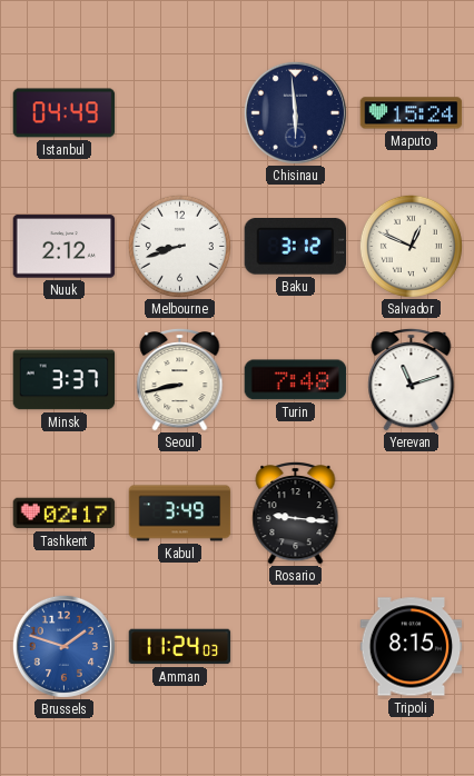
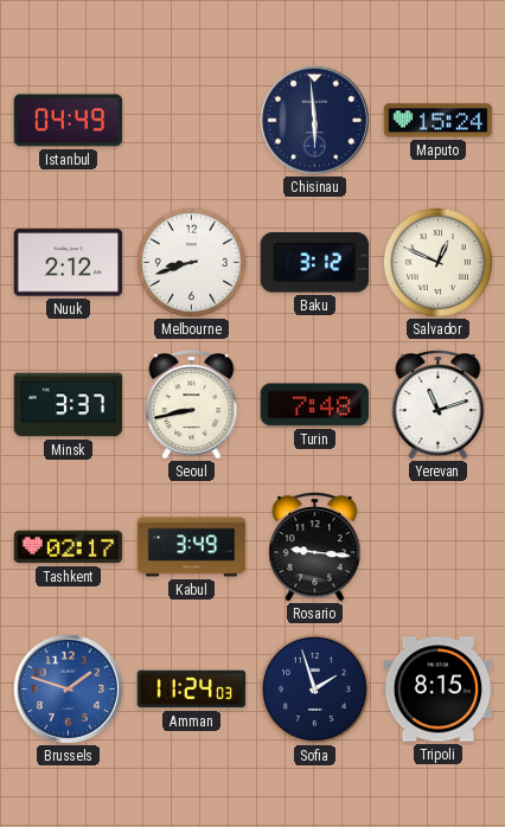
Sofia: none -> 1:57
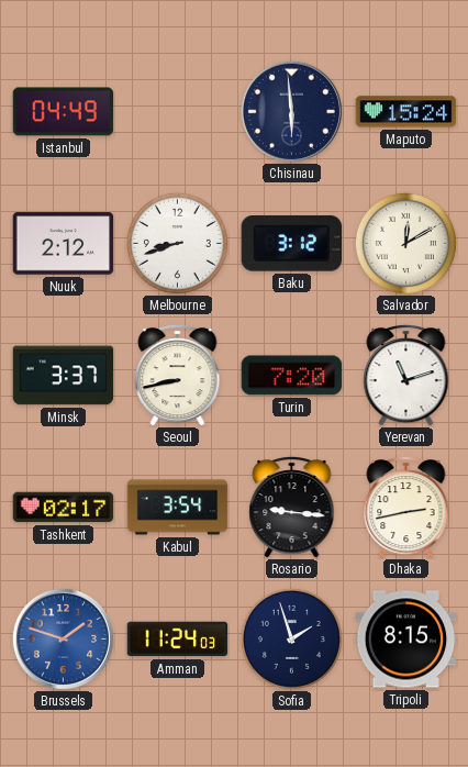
Salvador: 12:49 -> 12:10
Turin: 7:48 -> 7:20
Kabul: 3:49 -> 3:54
Dhaka: none -> 2:43
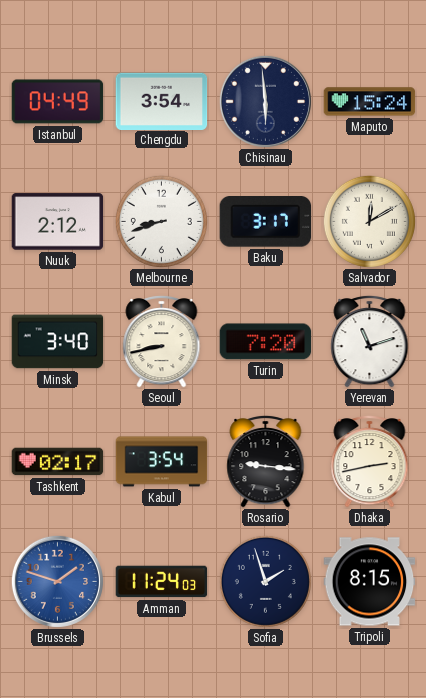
Chengdu: none -> 3:54
Baku: 3:12 -> 3:17
Minsk: 3:37 -> 3:40
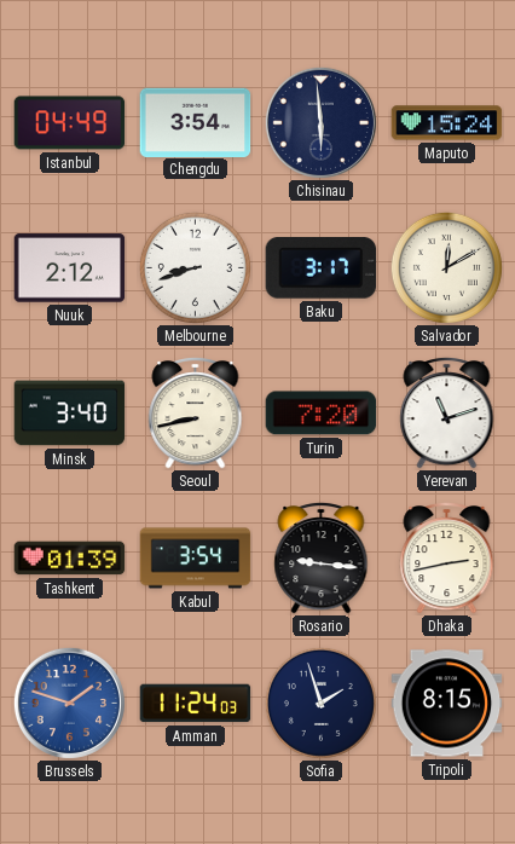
Tashkent: 02:17 -> 01:39
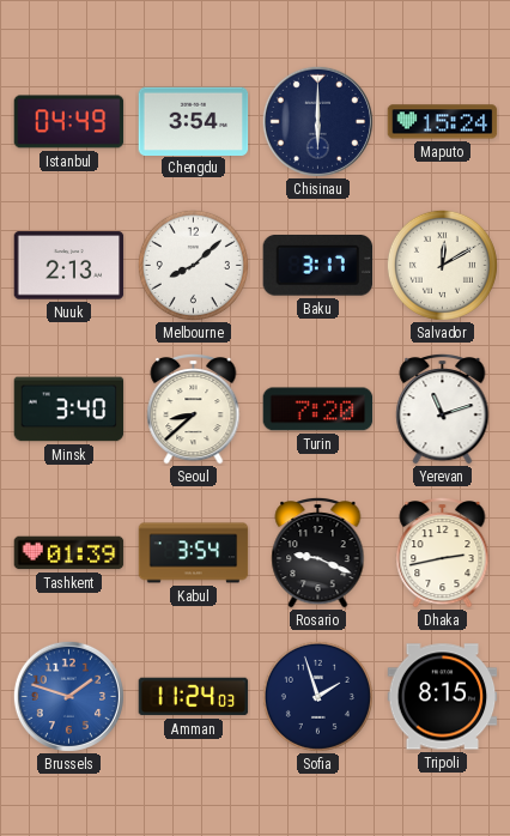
Chisinau: 5:59 -> 6:00
Nuuk: 2:12 -> 2:13
Melbourne: 8:42 -> 8:08
Seoul: 8:43 -> 8:38
Rosario: 9:16 -> 9:19
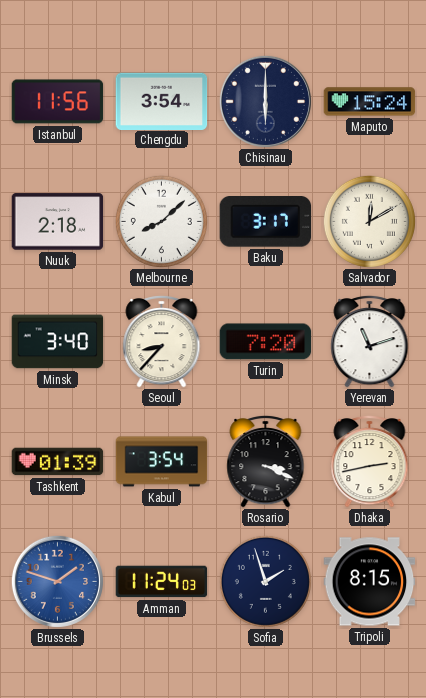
Istanbul: 04:49 -> 11:56
Nuuk: 2:13 -> 2:18
Seoul: 8:38 -> 8:37
Rosario: 9:19 -> 3:19
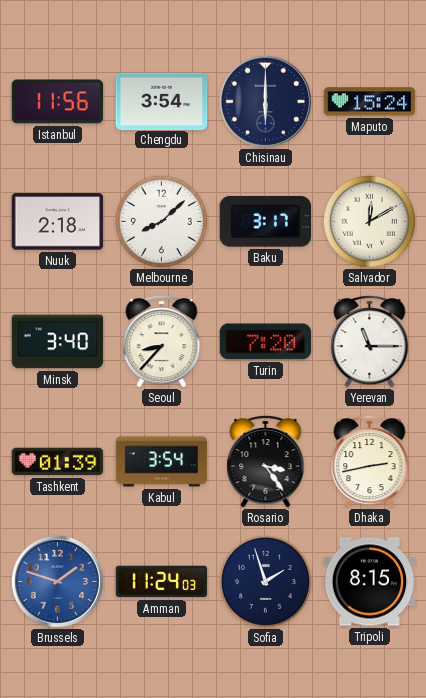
Yerevan: 11:12 -> 11:15
Rosario: 3:19 -> 3:24
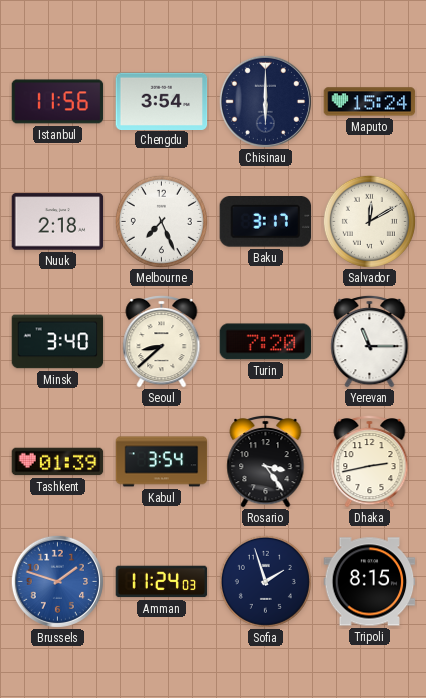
Melbourne: 8:08 -> 7:26
Seoul: 8:37 -> 8:38
